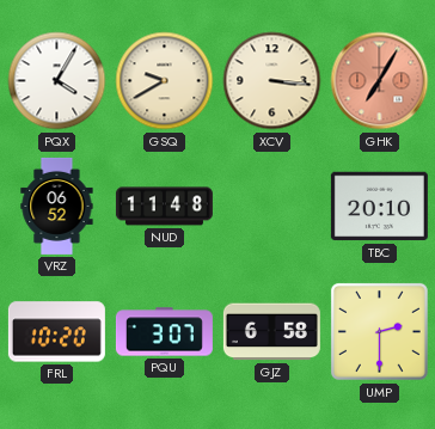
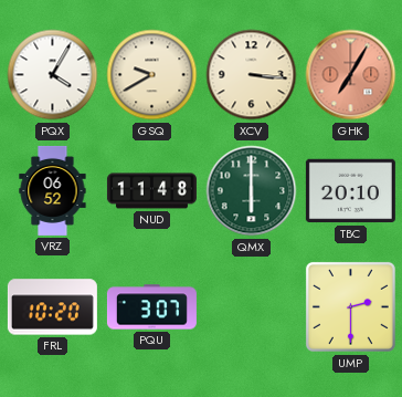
QMX: none -> 6:00
GJZ: 6:58 -> none
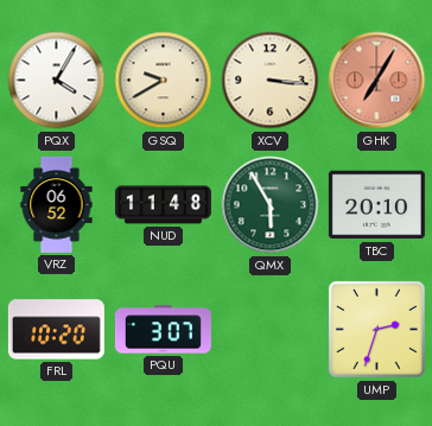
QMX: 6:00 -> 5:55
UMP: 2:30 -> 2:33
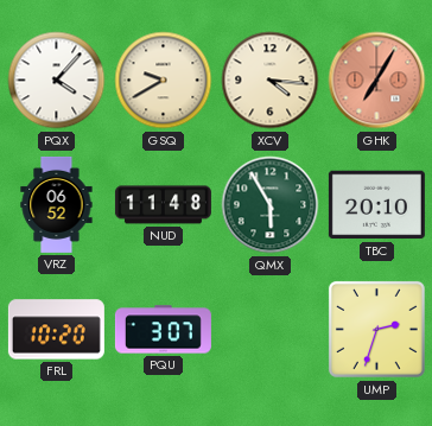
PQX: 4:05 -> 4:07
XCV: 3:16 -> 4:16
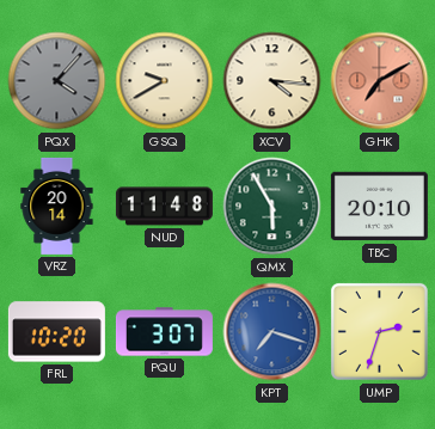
PQX dial: white -> grey
GHK: 7:05 -> 7:10
VRZ: 06:52 -> 20:14
KPT: none -> 7:18
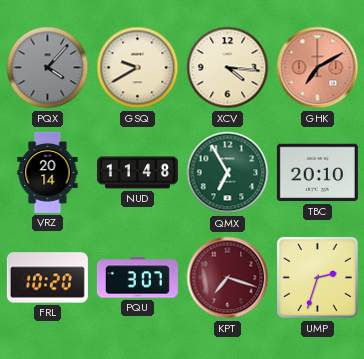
QMX: 5:55 -> 6:55
KPT dial: blue -> burgundy
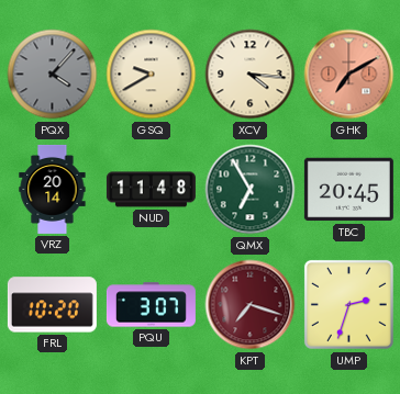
TBC: 20:10 -> 20:45
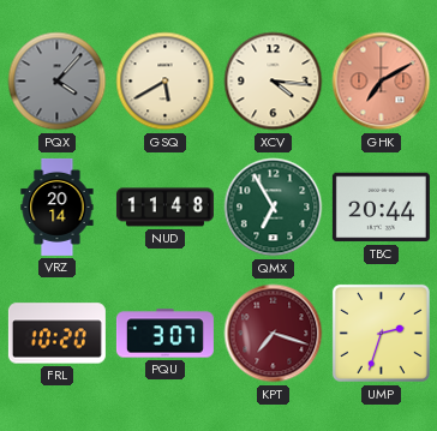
GSQ: 9:40 -> 5:40
TBC: 20:45 -> 20:44
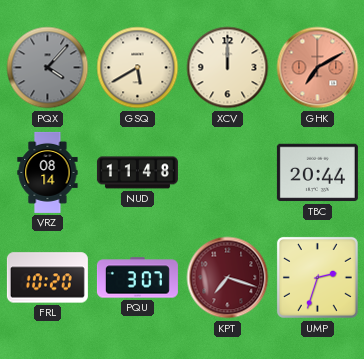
XCV: 4:16 -> 12:00
VRZ: 20:14 -> 08:14
QMX: 6:55 -> none
